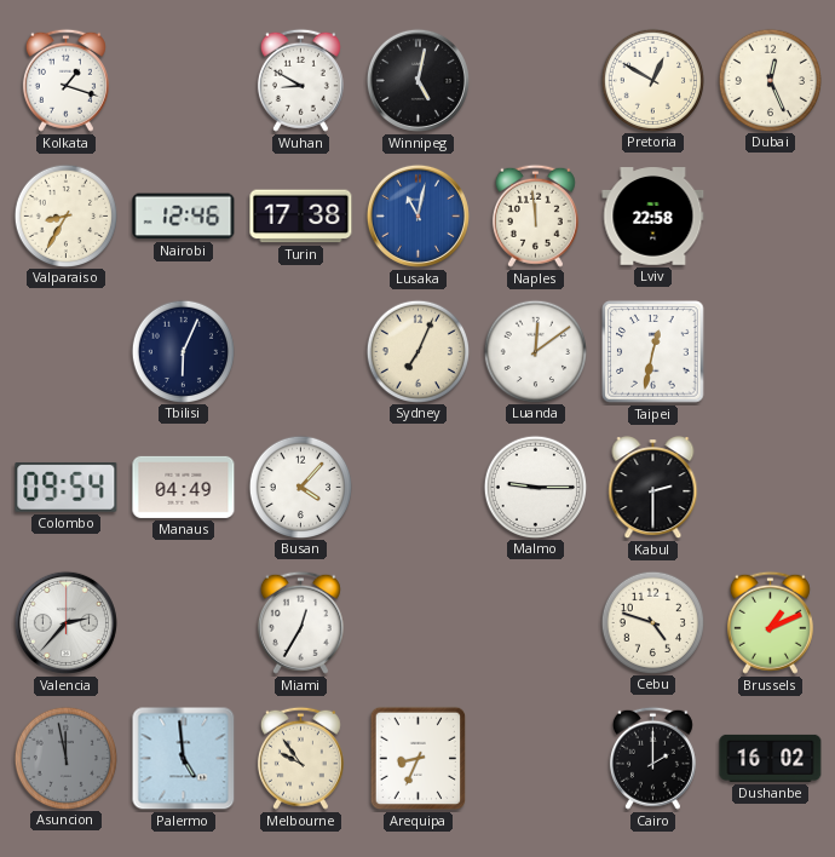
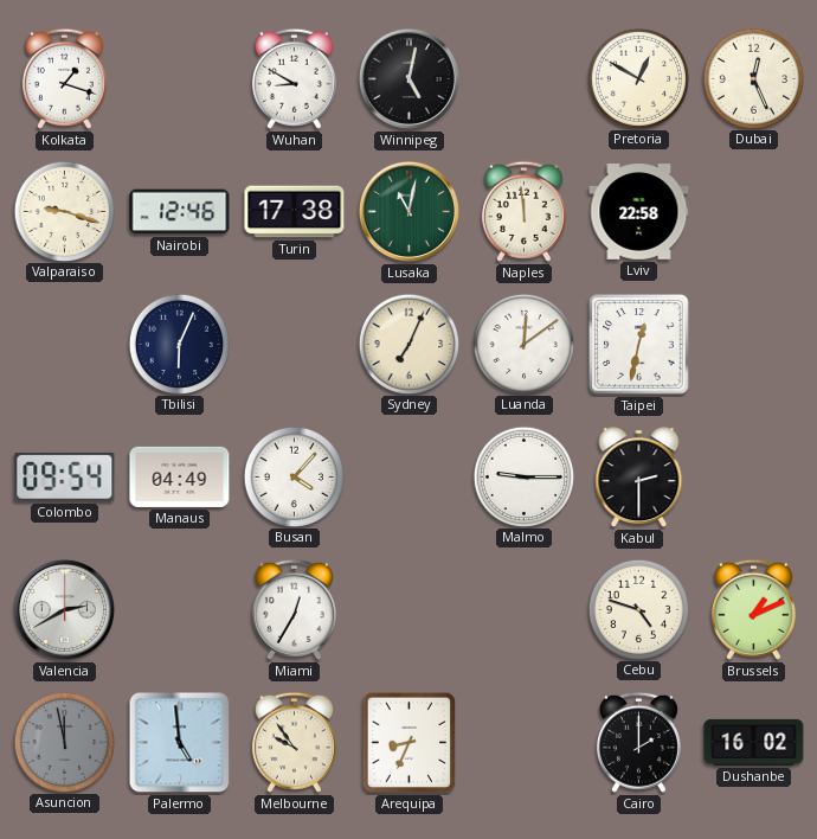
Valparaiso: 8:35 -> 9:18
Lusaka dial: blue -> green
Valencia: 2:37 -> 2:40
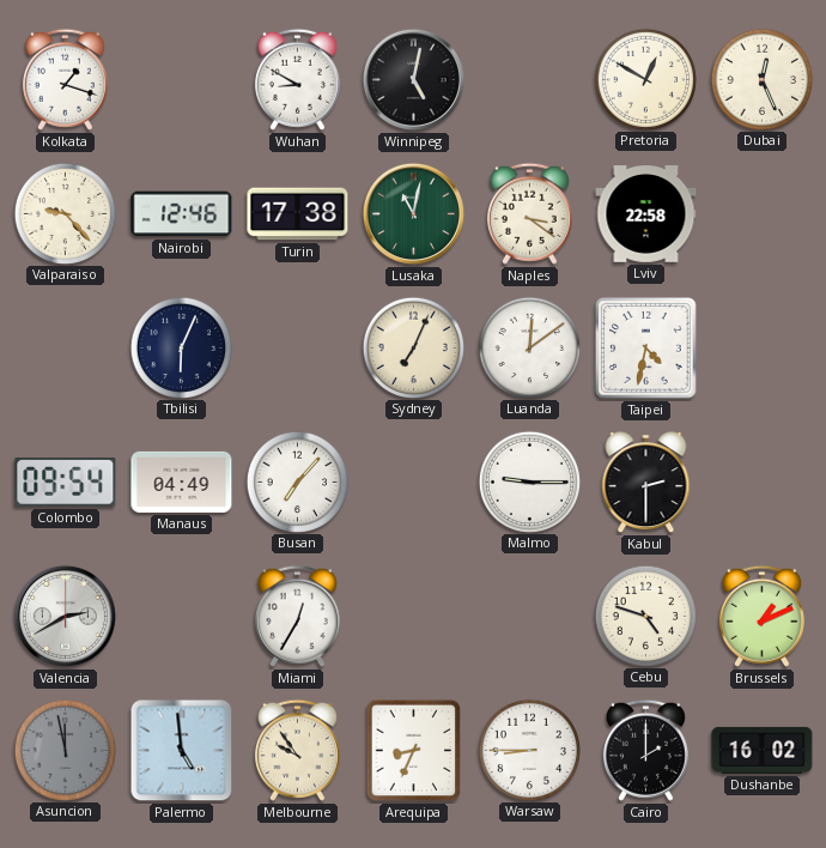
Valparaiso: 9:18 -> 9:23
Naples: 11:59 -> 3:21
Taipei: 12:32 -> 4:32
Busan: 4:07 -> 7:07
Warsaw: none -> 8:45
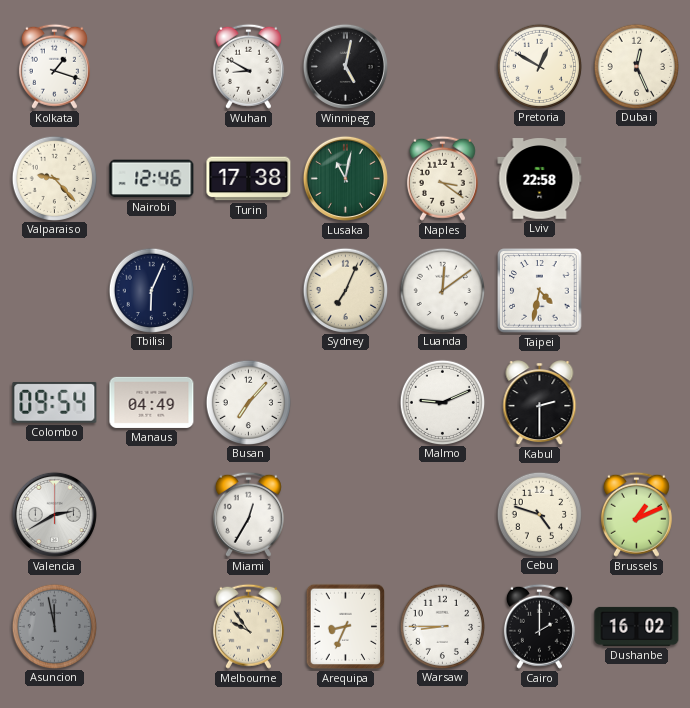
Malmo: 9:15 -> 9:11
Palermo: 4:59 -> none
